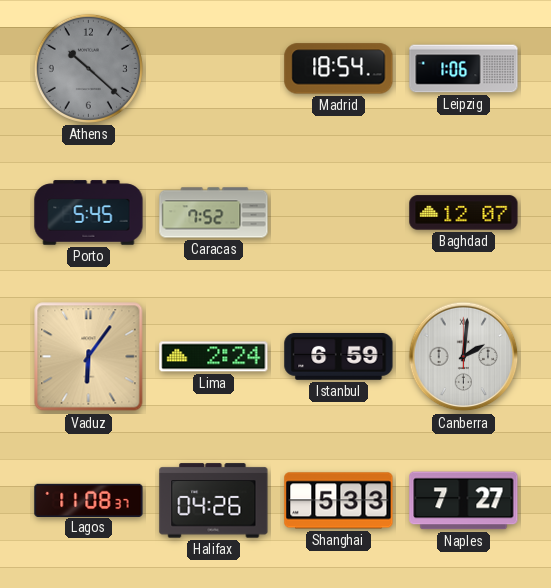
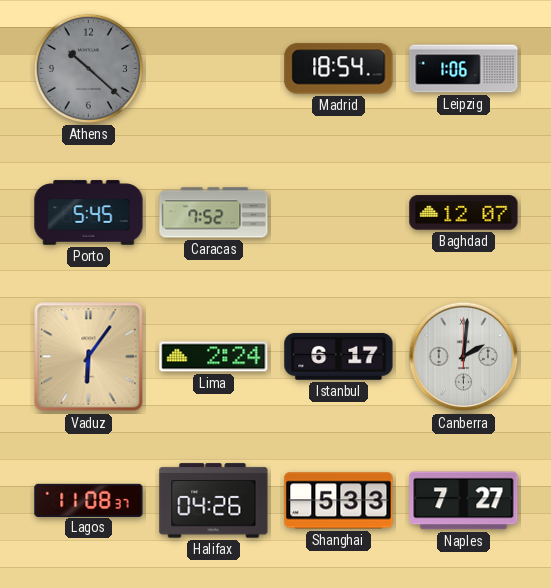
Istanbul: 6:59 -> 6:17
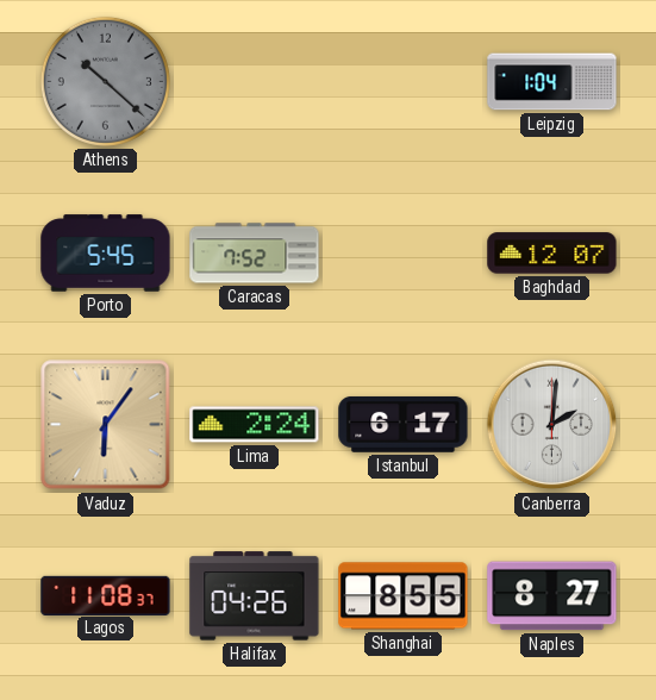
Madrid: 18:54 -> none
Leipzig: 1:06 -> 1:04
Shanghai: 5:33 -> 8:55
Naples: 7:27 -> 8:27
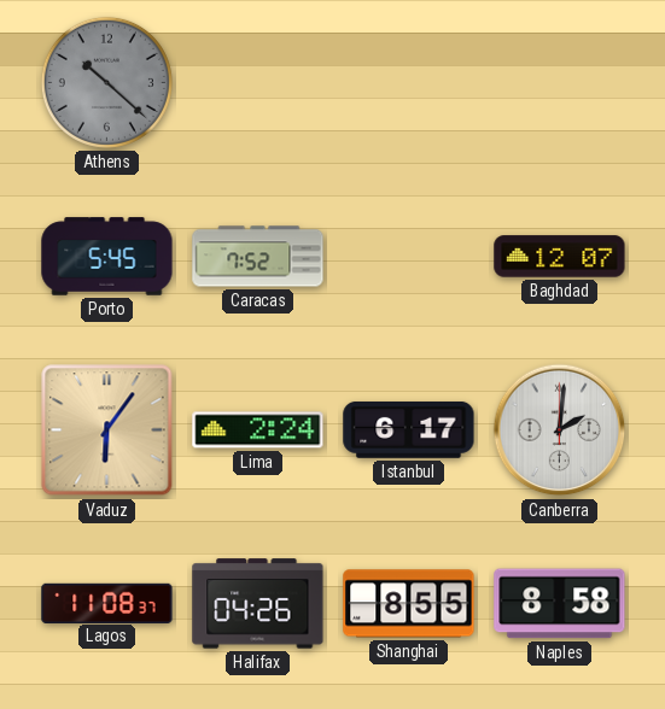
Leipzig: 1:04 -> none
Naples: 8:27 -> 8:58
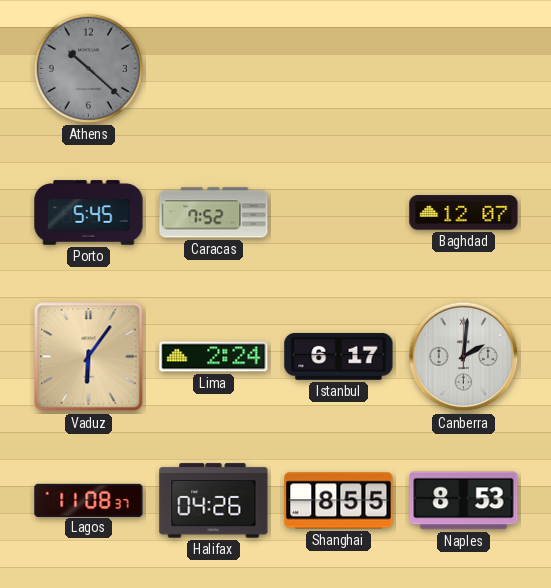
Naples: 8:58 -> 8:53
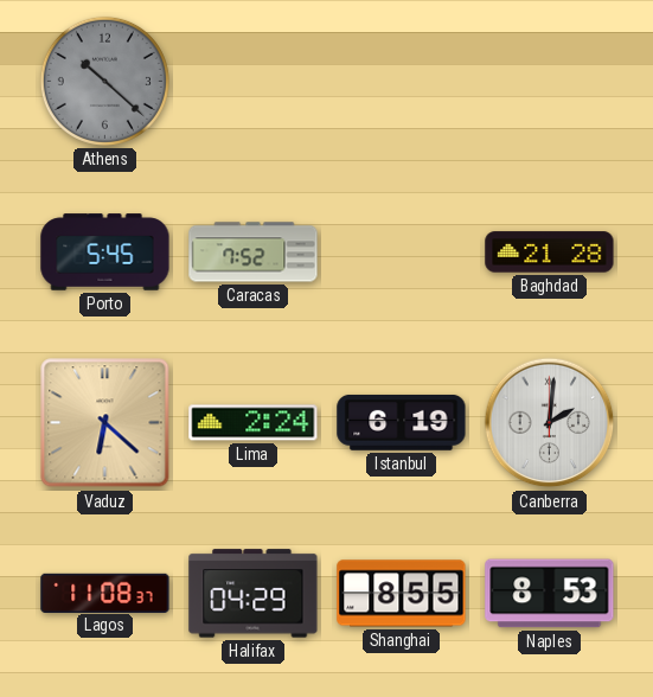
Baghdad: 12:07 -> 21:28
Vaduz: 6:06 -> 6:22
Istanbul: 6:17 -> 6:19
Halifax: 04:26 -> 04:29
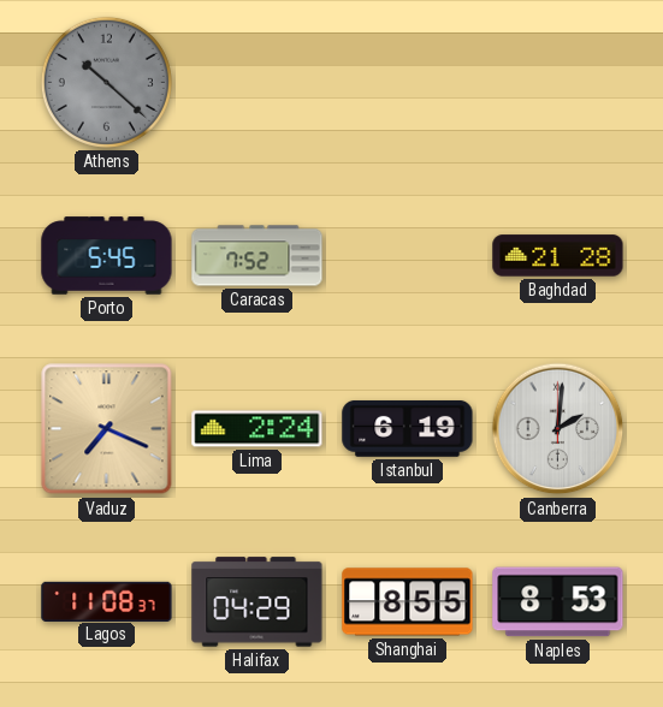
Vaduz: 6:22 -> 7:19
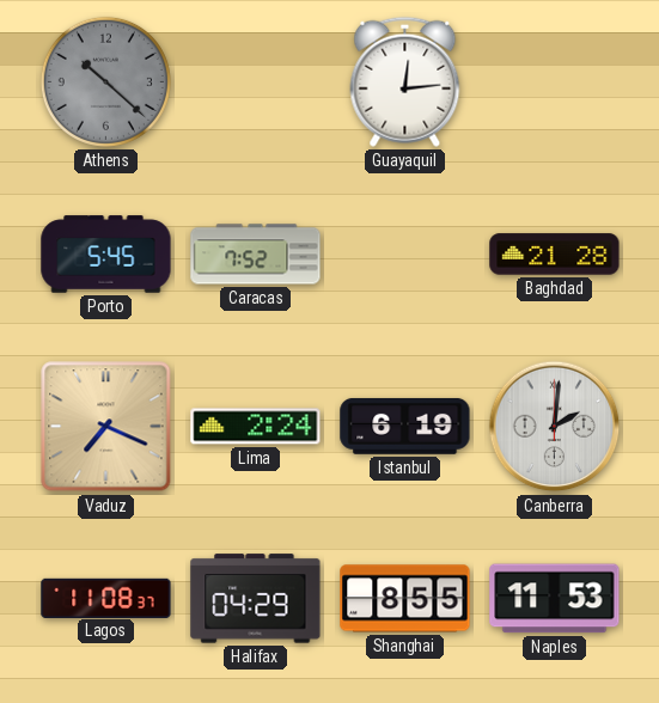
Guayaquil: none -> 12:14
Naples: 8:53 -> 11:53
